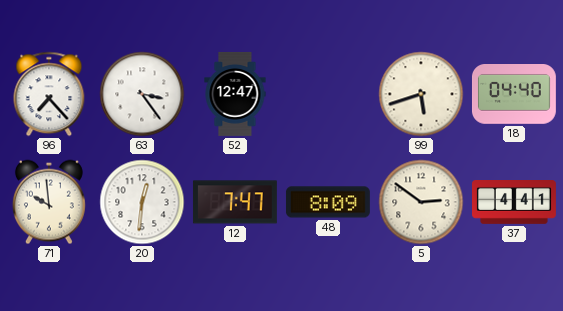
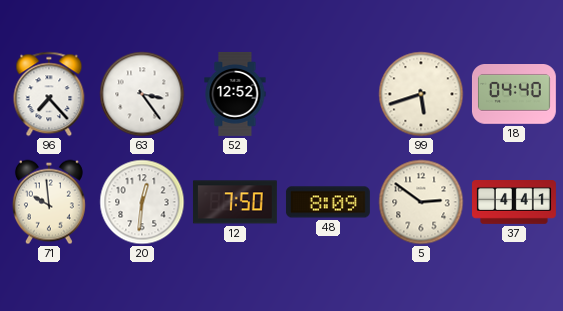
52: 12:47 -> 12:52
12: 7:47 -> 7:50
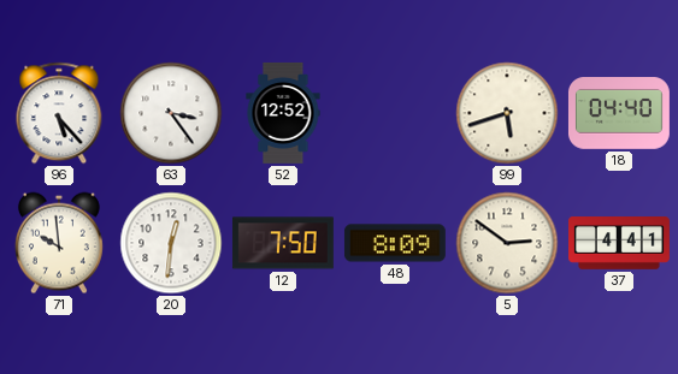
96: 7:23 -> 5:23
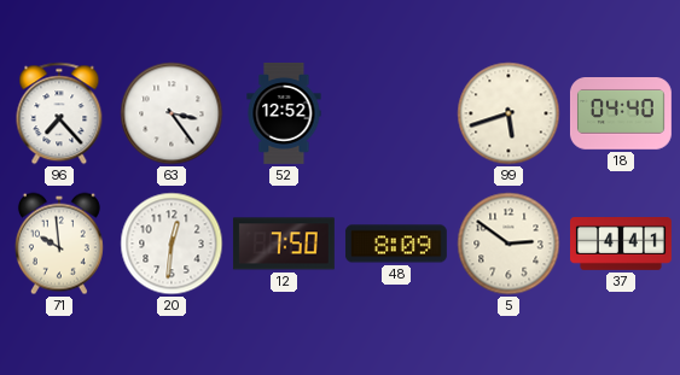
96: 5:23 -> 7:23
